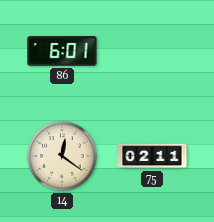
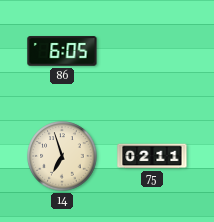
86: 6:01 -> 6:05
14: 12:21 -> 6:57
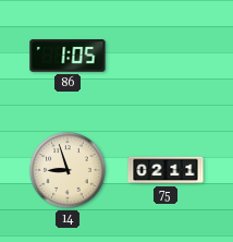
86: 6:05 -> 1:05
14: 6:57 -> 8:57
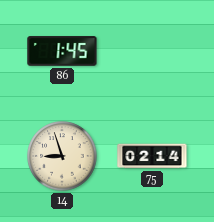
86: 1:05 -> 1:45
75: 02:11 -> 02:14
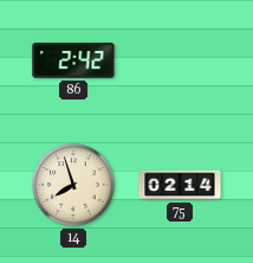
86: 1:45 -> 2:42
14: 8:57 -> 7:57
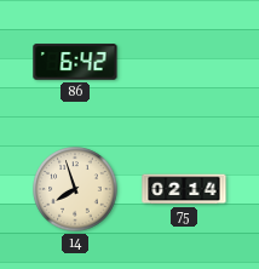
86: 2:42 -> 6:42
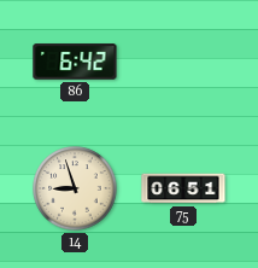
14: 7:57 -> 8:57
75: 02:14 -> 06:51
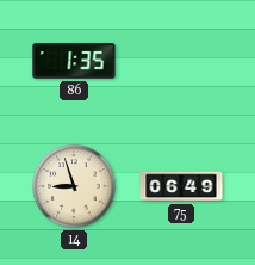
86: 6:42 -> 1:35
75: 06:51 -> 06:49
